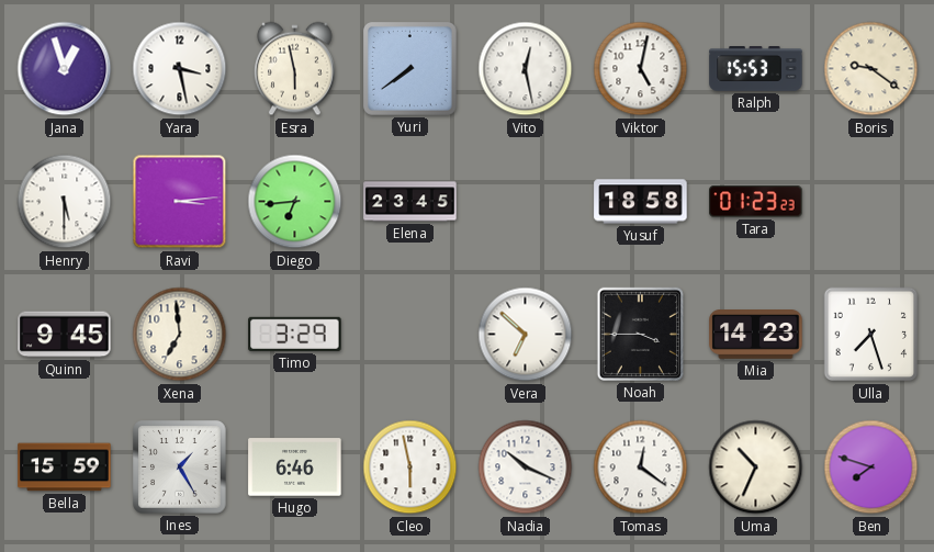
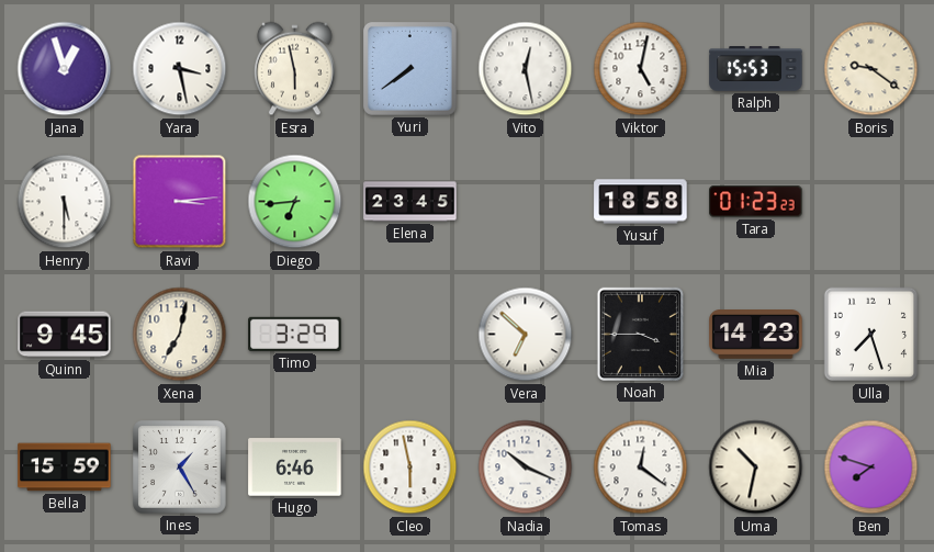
Xena: 6:59 -> 7:02
Uma: 10:34 -> 10:32
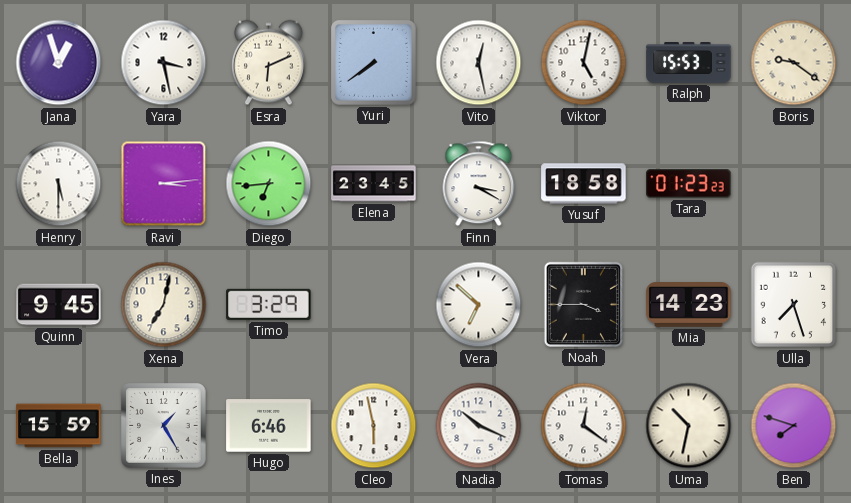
Esra: 5:58 -> 6:11
Finn: none -> 3:20
